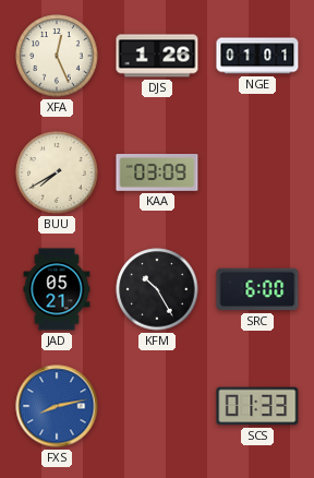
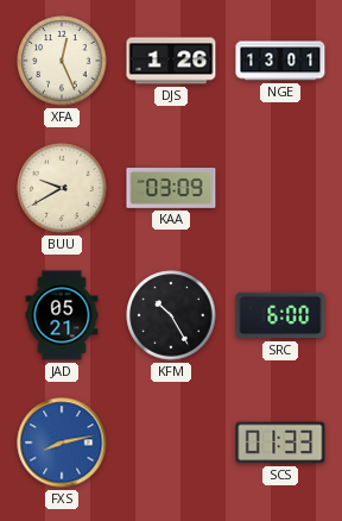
NGE: 01:01 -> 13:01
BUU: 7:40 -> 9:40
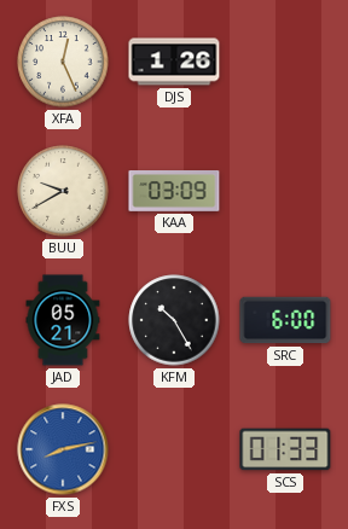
NGE: 13:01 -> none
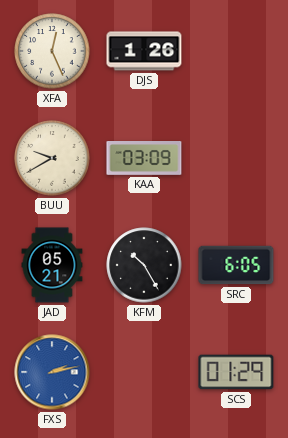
SRC: 6:00 -> 6:05
FXS: 8:13 -> 2:13
SCS: 01:33 -> 01:29
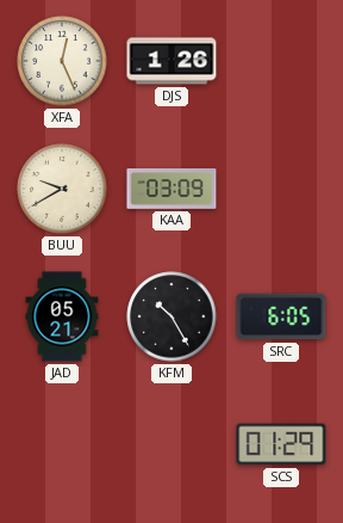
FXS: 2:13 -> none
